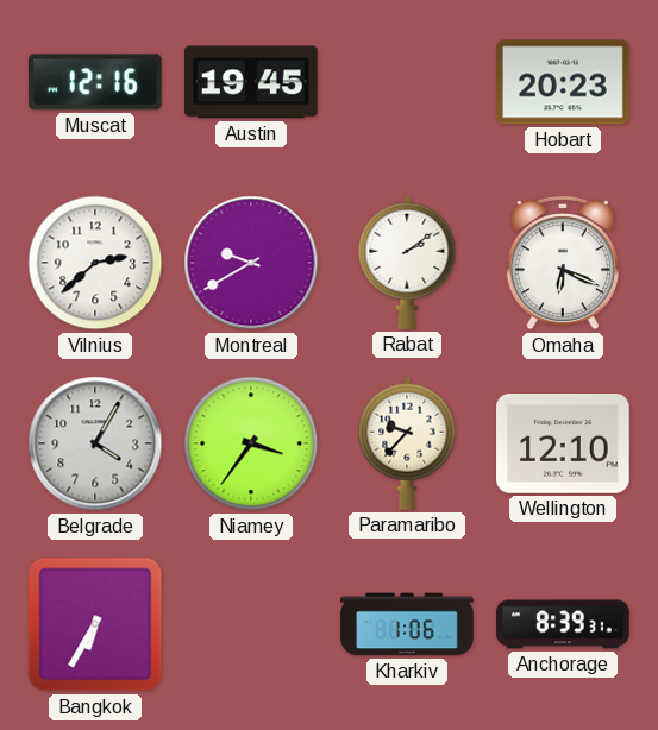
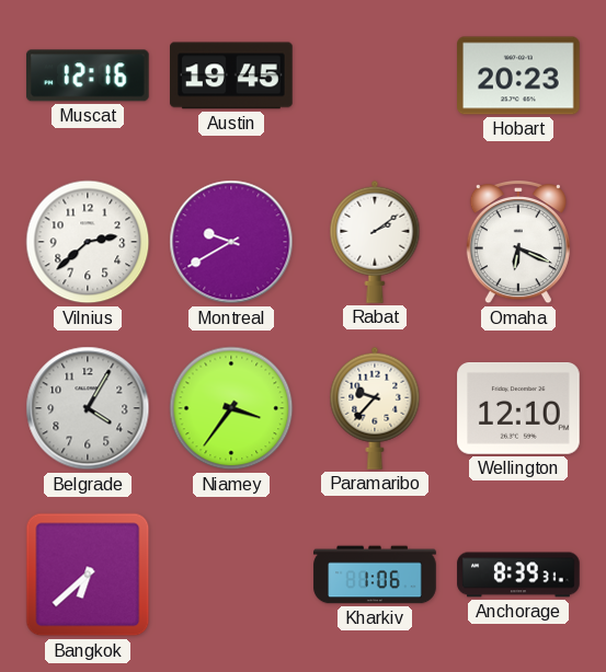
Bangkok: 6:35 -> 6:38
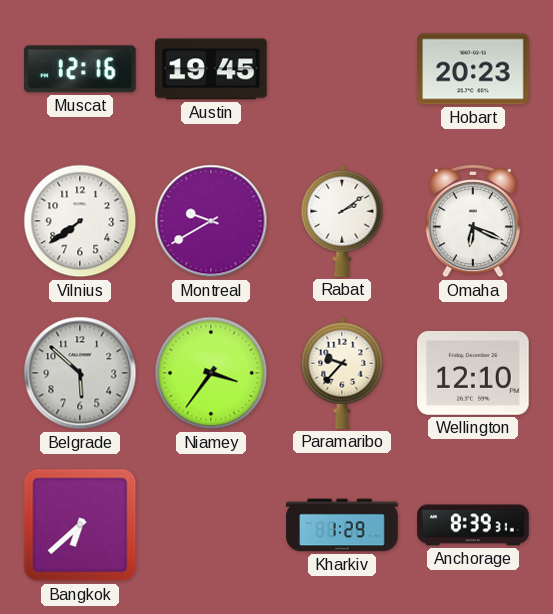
Vilnius: 2:38 -> 7:39
Belgrade: 4:05 -> 5:52
Kharkiv: 1:06 -> 1:29
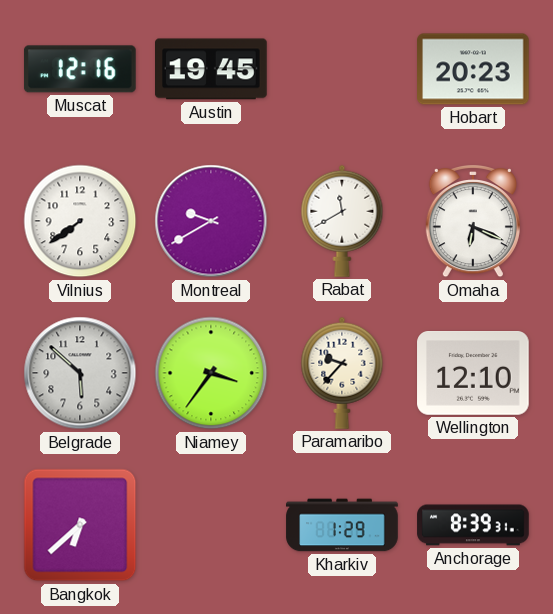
Rabat: 2:09 -> 11:40
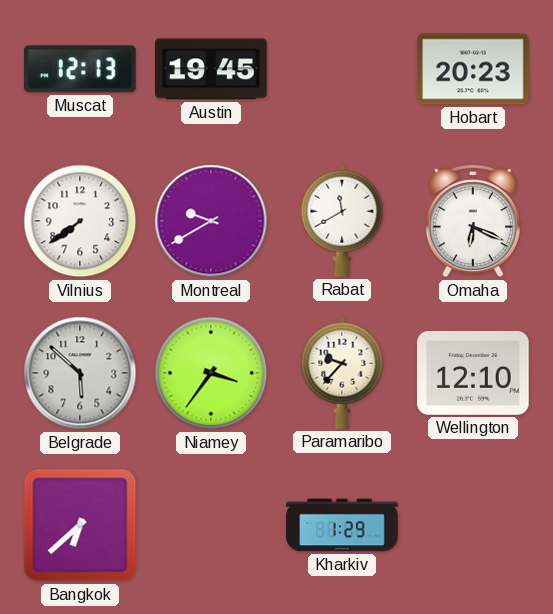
Muscat: 12:16 -> 12:13
Anchorage: 8:39 -> none
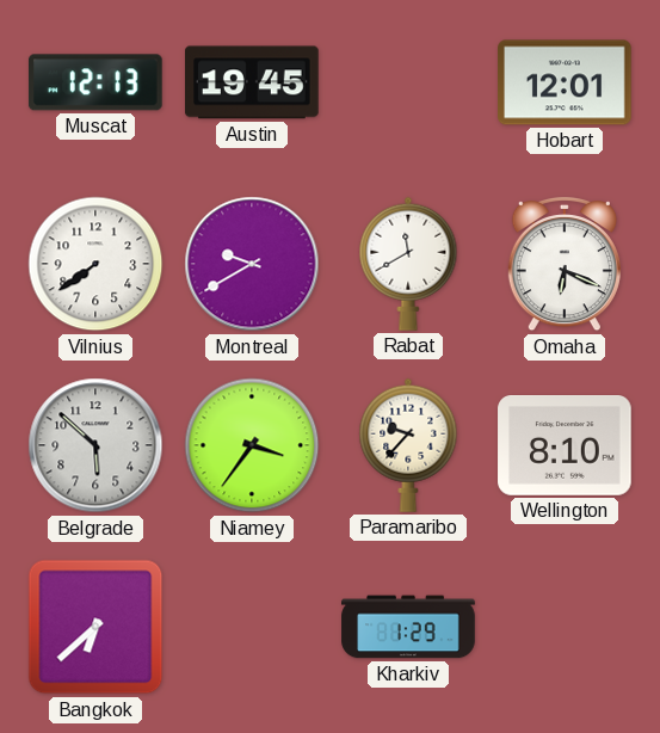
Hobart: 20:23 -> 12:01
Wellington: 12:10 -> 8:10
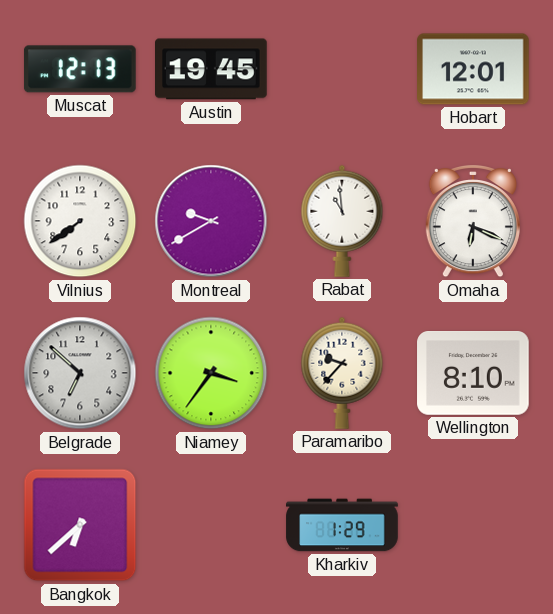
Rabat: 11:40 -> 10:59
Belgrade: 5:52 -> 6:52
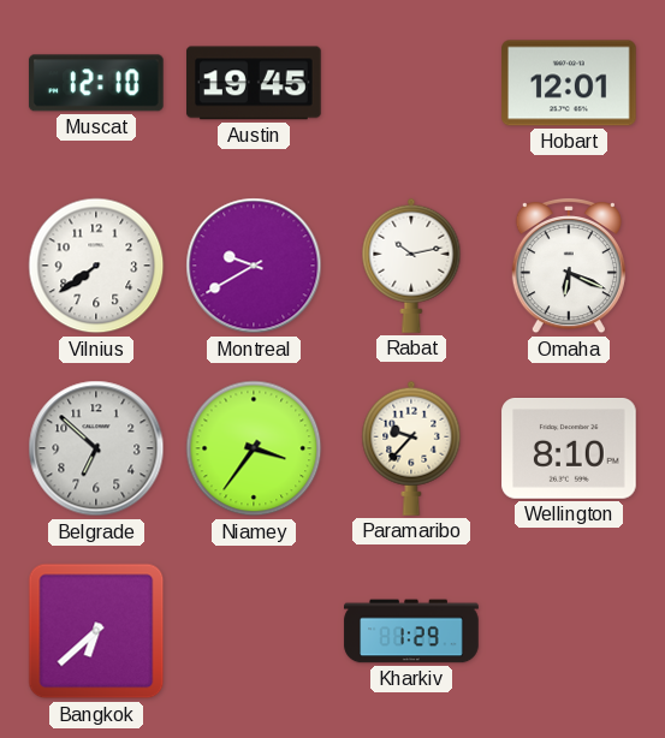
Muscat: 12:13 -> 12:10
Rabat: 10:59 -> 10:13
